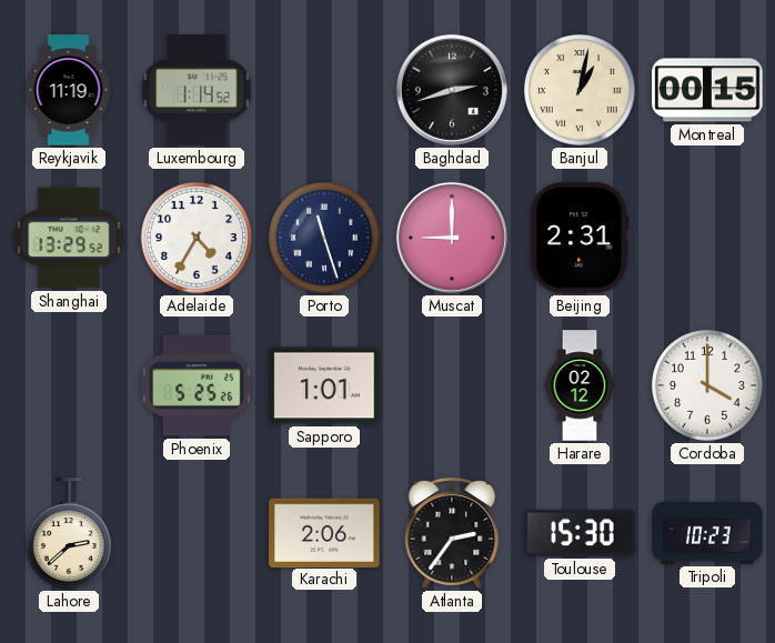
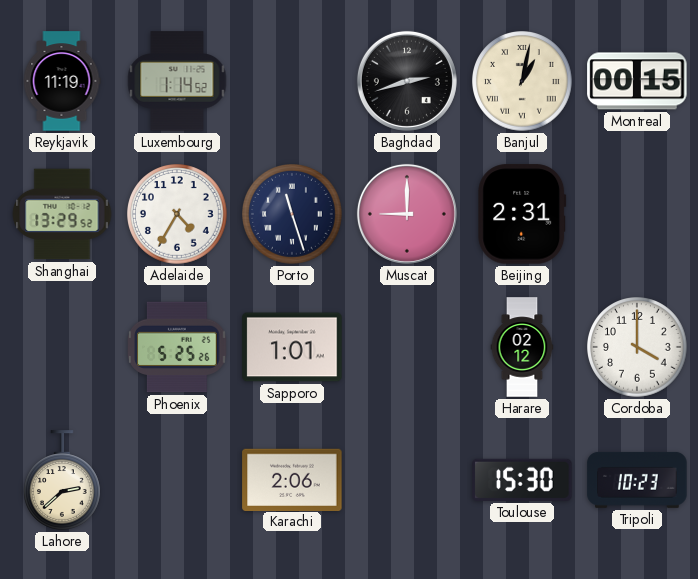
Atlanta: 2:36 -> none
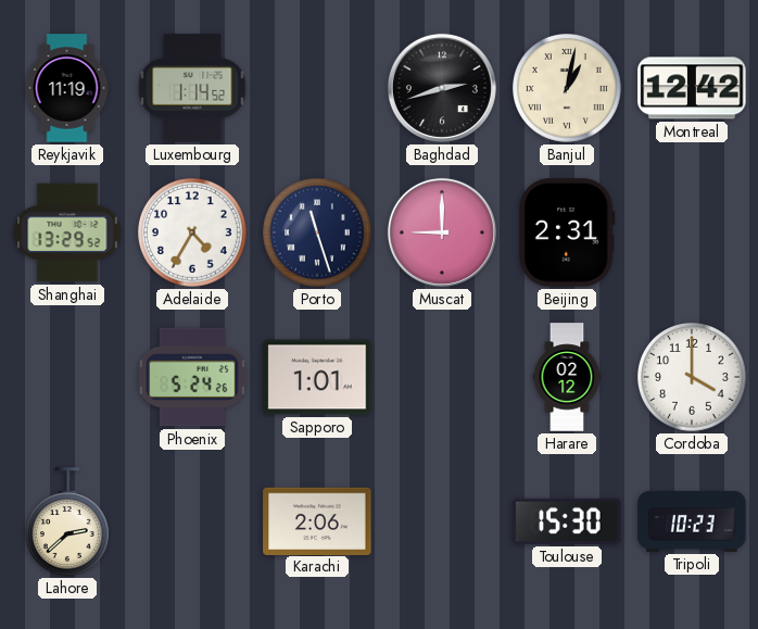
Montreal: 00:15 -> 12:42
Phoenix: 5:25 -> 5:24
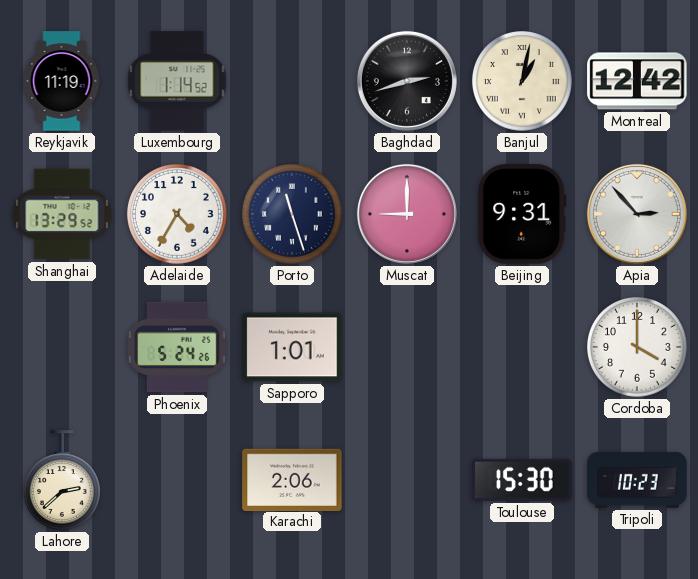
Beijing: 2:31 -> 9:31
Apia: none -> 2:53
Harare: 02:12 -> none
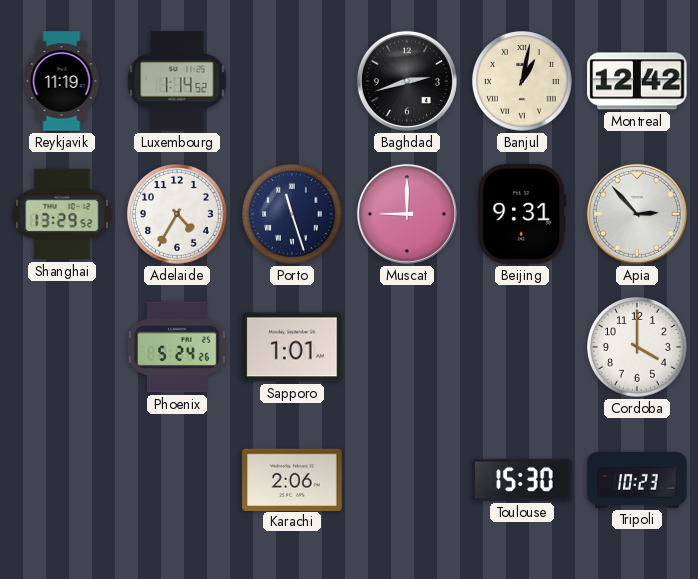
Lahore: 2:38 -> none
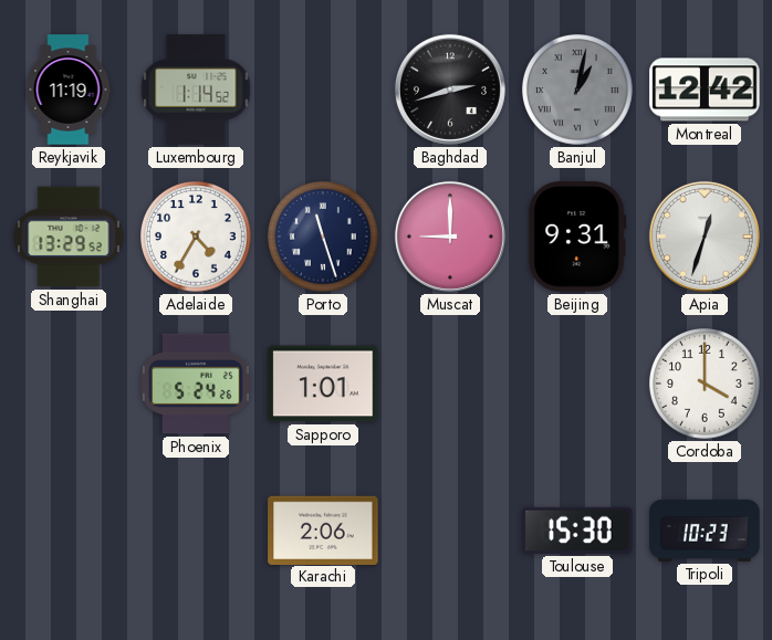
Banjul dial: cream -> grey
Apia: 2:53 -> 12:33
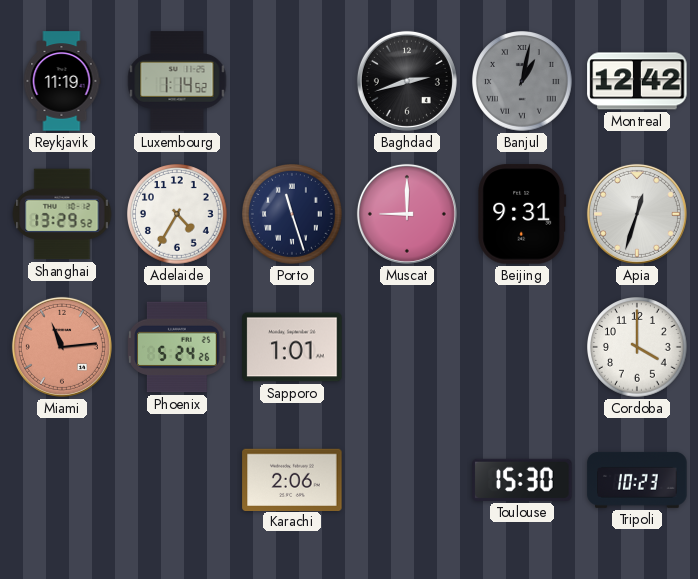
Miami: none -> 11:14
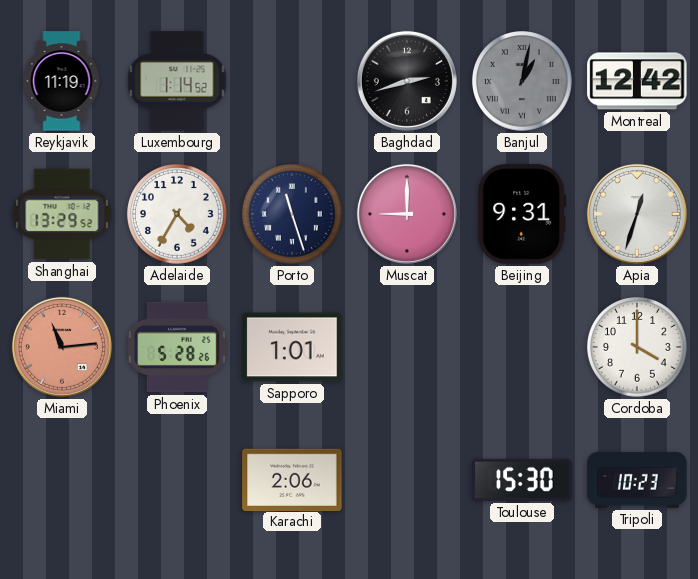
Phoenix: 5:24 -> 5:28
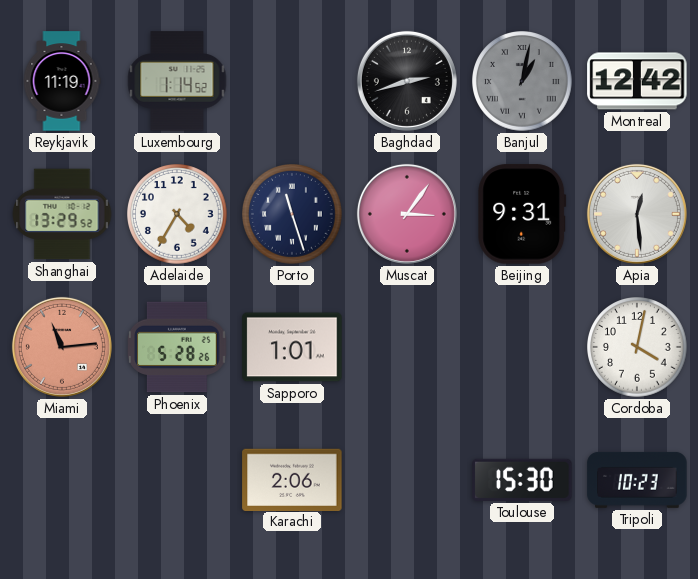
Muscat: 9:00 -> 3:06
Apia: 12:33 -> 12:29
Cordoba: 4:00 -> 4:02
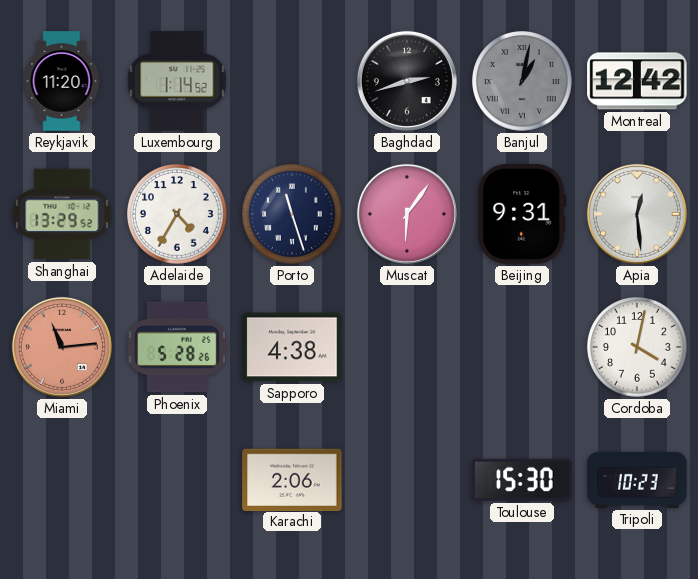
Reykjavik: 11:19 -> 11:20
Muscat: 3:06 -> 6:06
Sapporo: 1:01 -> 4:38
